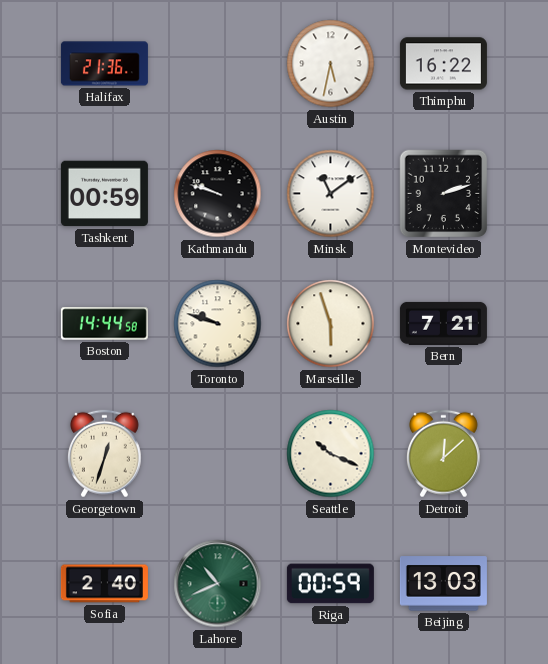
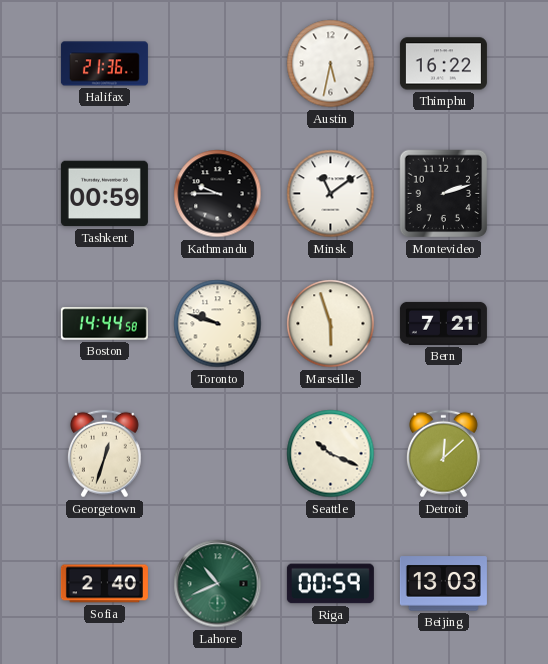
Kathmandu: 9:48 -> 9:45
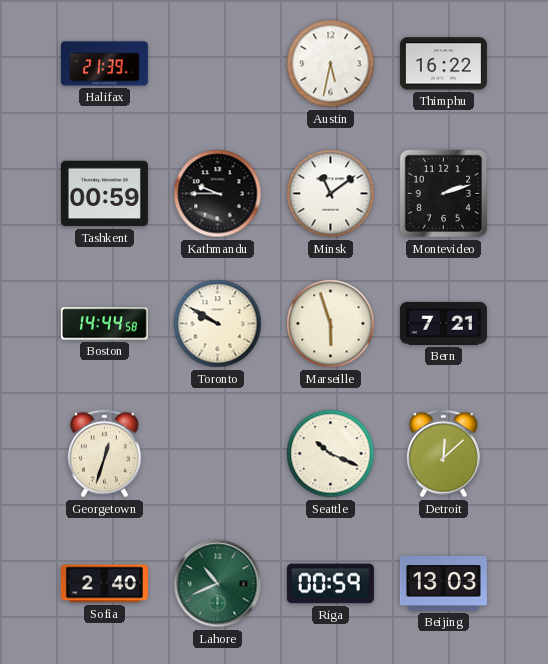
Halifax: 21:36 -> 21:39
Toronto: 9:48 -> 9:50
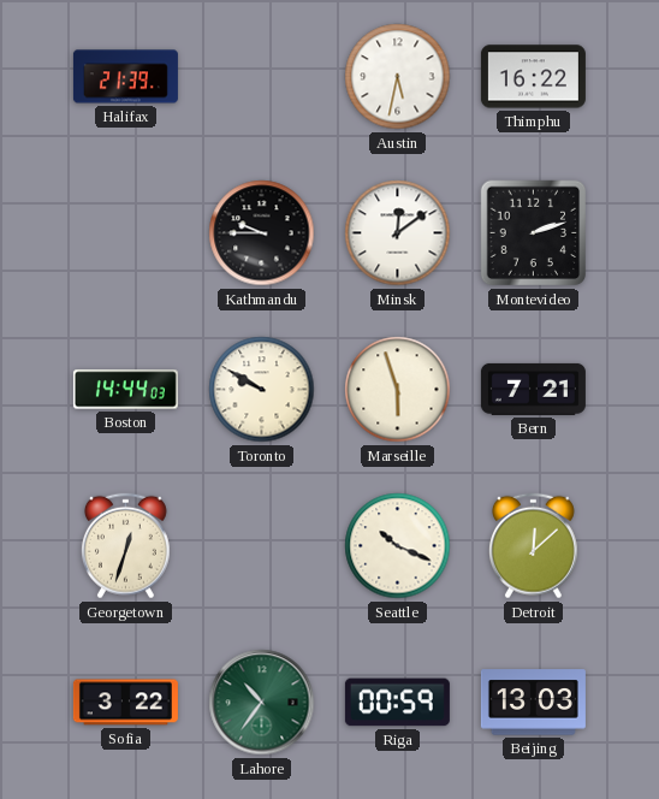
Tashkent: 00:59 -> none
Minsk: 11:09 -> 12:09
Boston: 14:44:58 -> 14:44:03
Sofia: 2:40 -> 3:22
Lahore: 10:41 -> 10:36
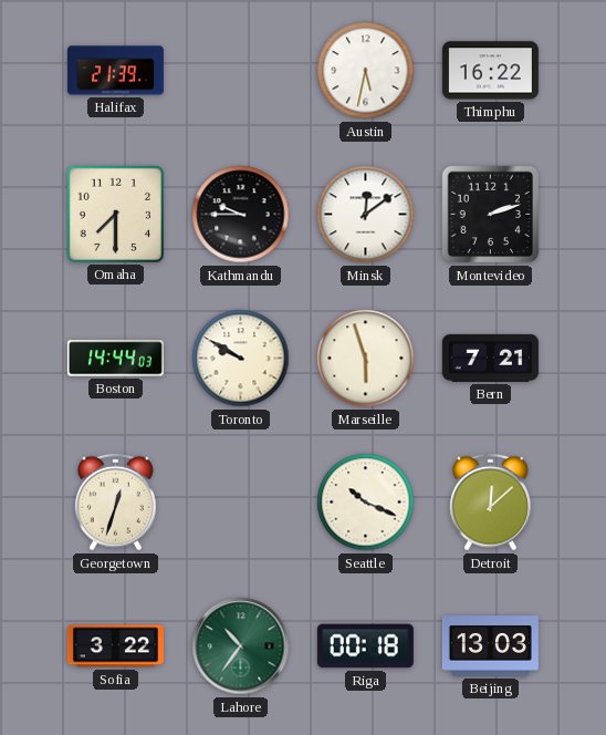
Omaha: none -> 7:30
Riga: 00:59 -> 00:18
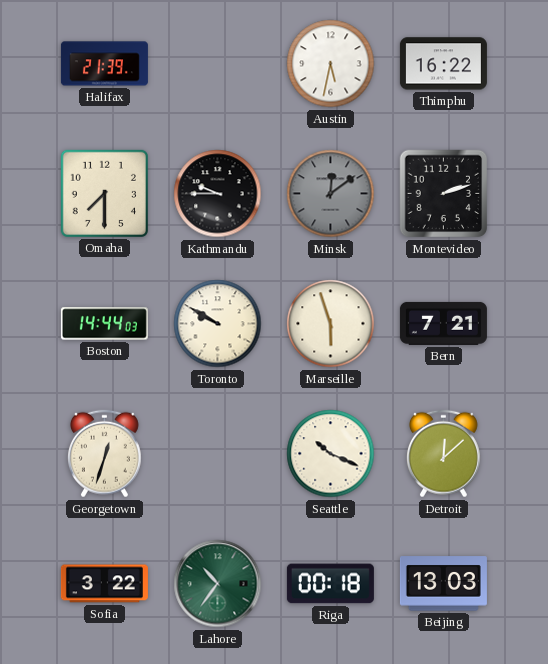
Minsk dial: white -> grey
